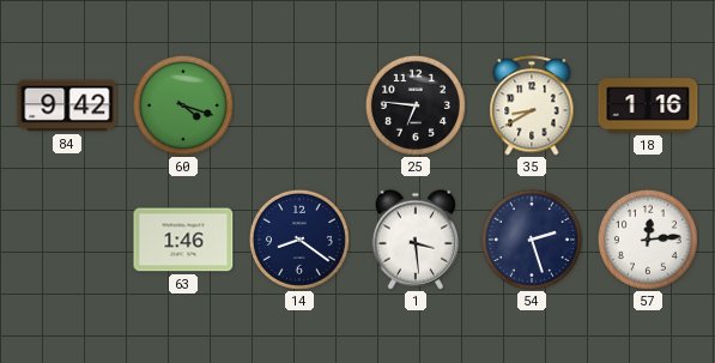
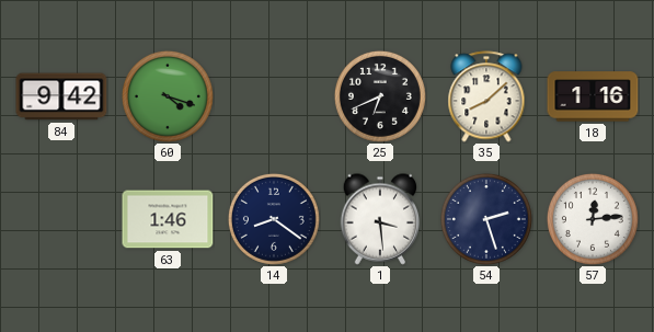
25: 6:46 -> 6:41
35: 8:40 -> 8:08
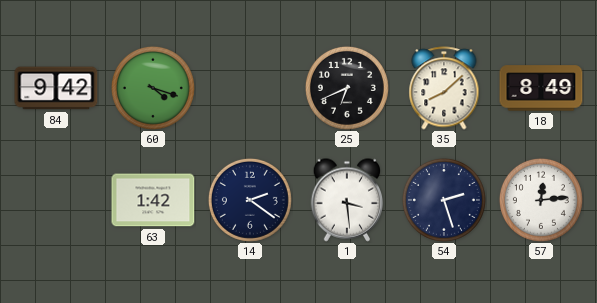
18: 1:16 -> 8:49
63: 1:46 -> 1:42
14: 8:21 -> 2:21
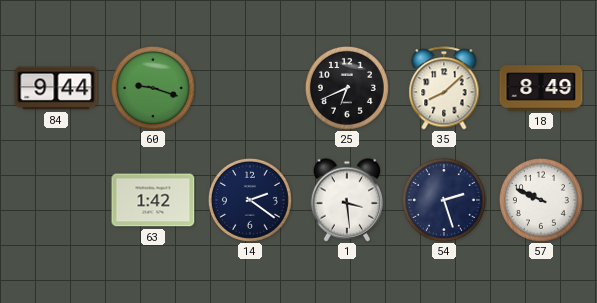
84: 9:42 -> 9:44
60: 4:18 -> 9:18
57: 12:14 -> 9:49
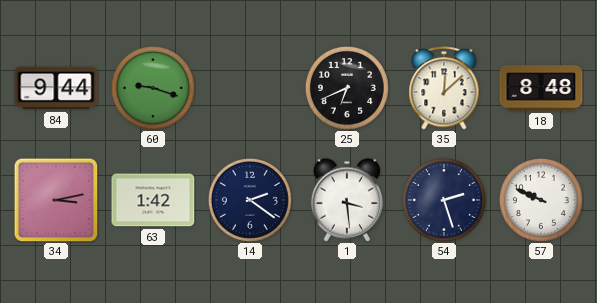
35: 8:08 -> 12:08
18: 8:49 -> 8:48
34: none -> 3:13
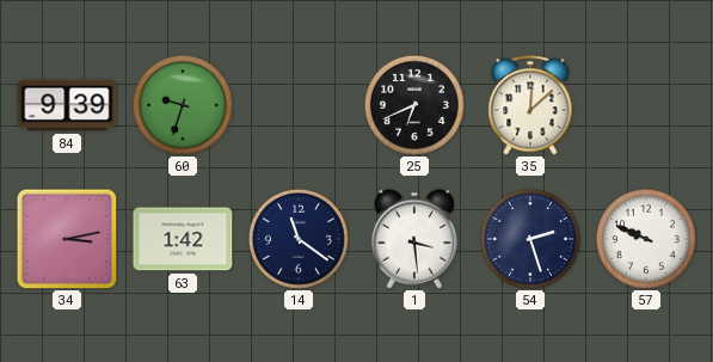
84: 9:44 -> 9:39
60: 9:18 -> 9:33
18: 8:48 -> none
14: 2:21 -> 11:21
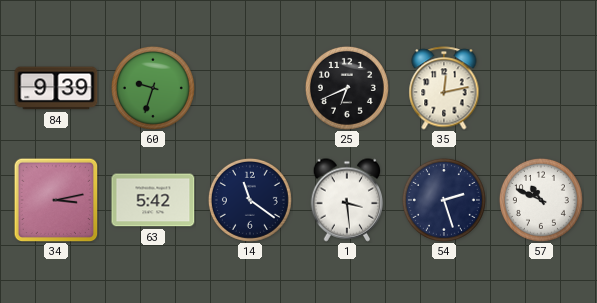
35: 12:08 -> 12:13
63: 1:42 -> 5:42
57: 9:49 -> 10:49
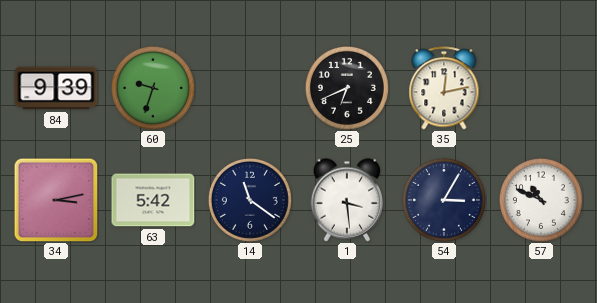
54: 2:27 -> 3:05
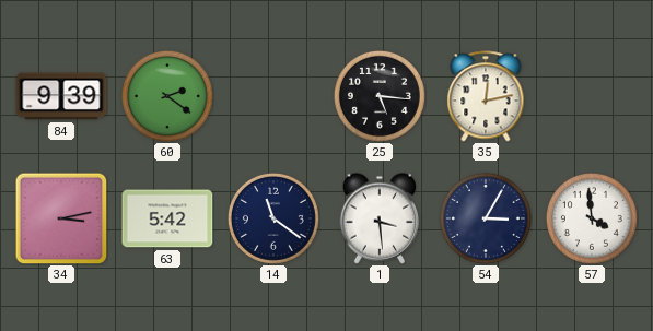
60: 9:33 -> 2:21
25: 6:41 -> 5:16
57: 10:49 -> 3:59
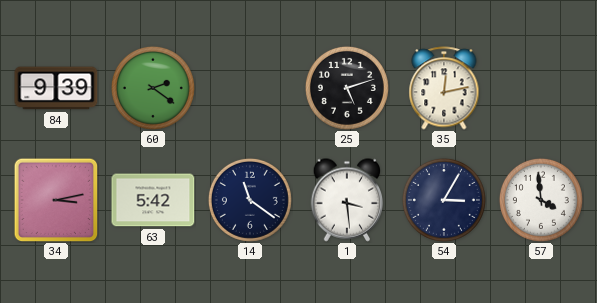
25: 5:16 -> 5:12
